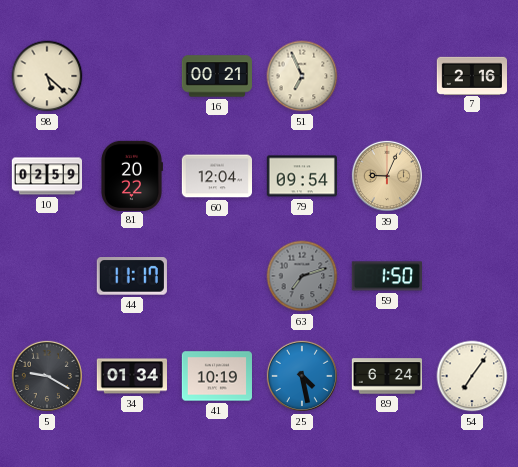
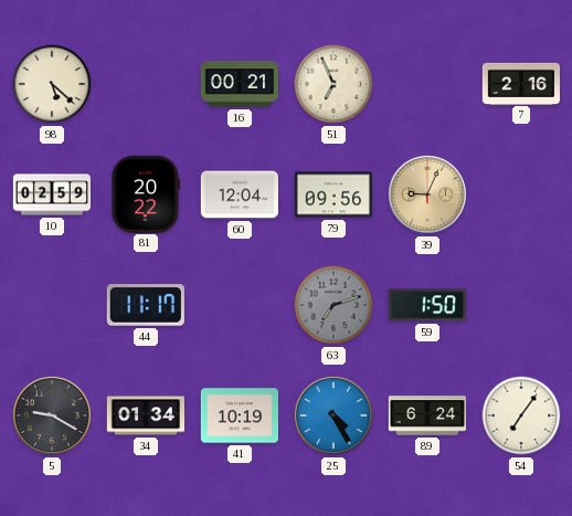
79: 09:54 -> 09:56
25: 4:28 -> 4:25
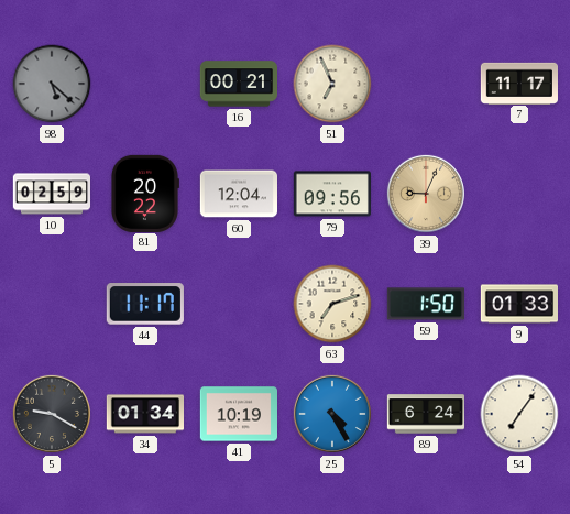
98 dial: cream -> grey
7: 2:16 -> 11:17
63 dial: grey -> cream
9: none -> 01:33
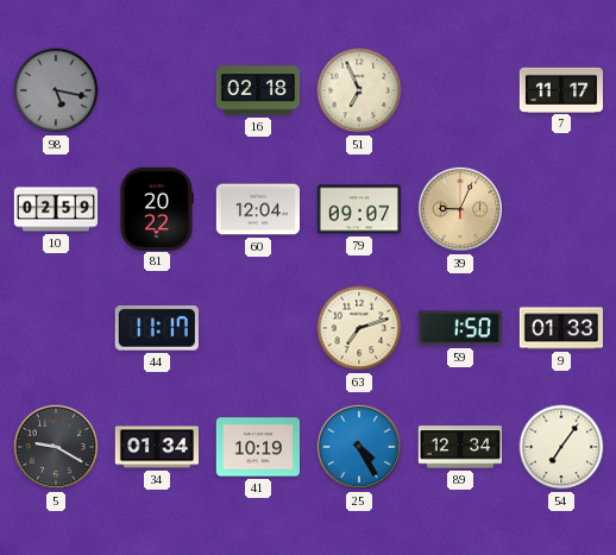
98: 5:22 -> 5:17
16: 00:21 -> 02:18
79: 09:56 -> 09:07
89: 6:24 -> 12:34
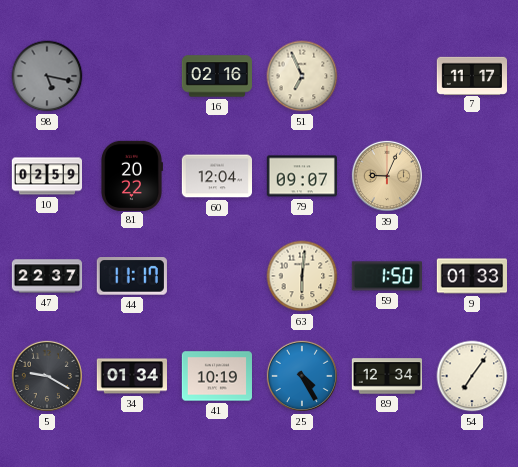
16: 02:18 -> 02:16
47: none -> 22:37
63: 7:12 -> 6:01
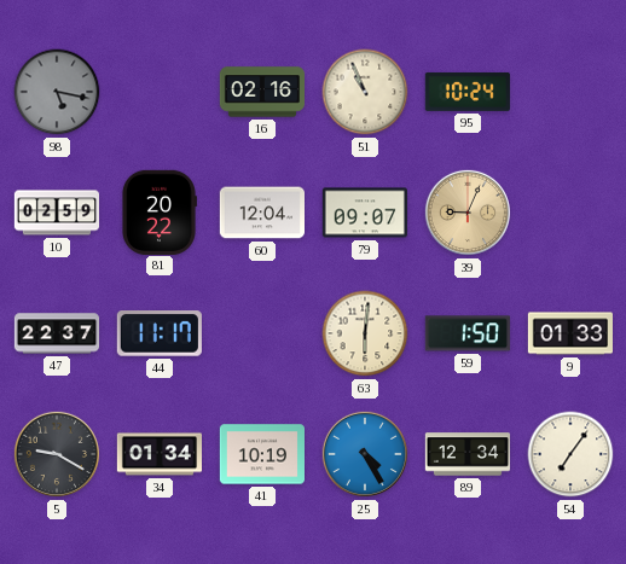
51: 6:56 -> 10:56
95: none -> 10:24
7: 11:17 -> none
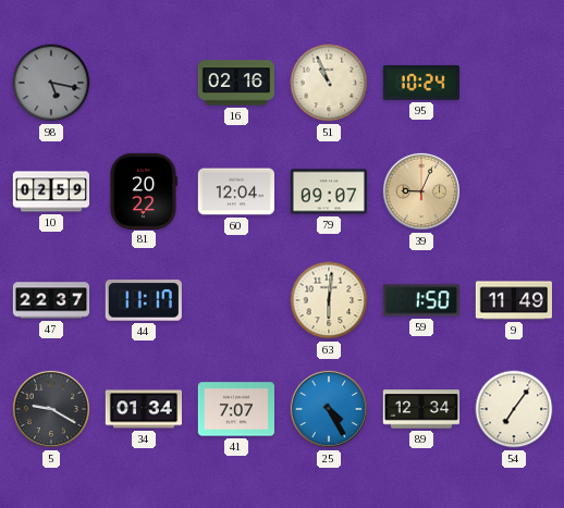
9: 01:33 -> 11:49
41: 10:19 -> 7:07
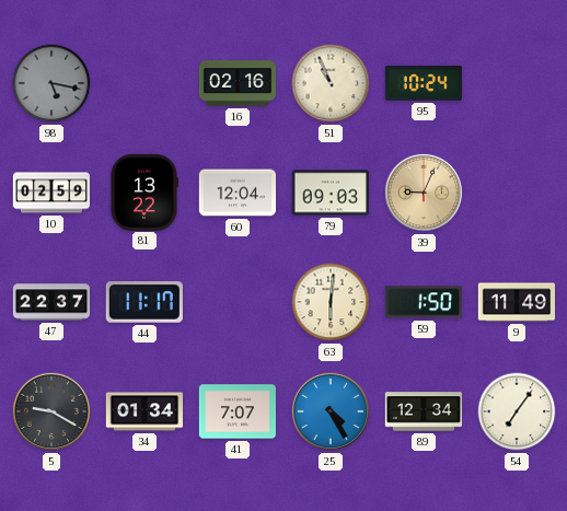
81: 20:22 -> 13:22
79: 09:07 -> 09:03
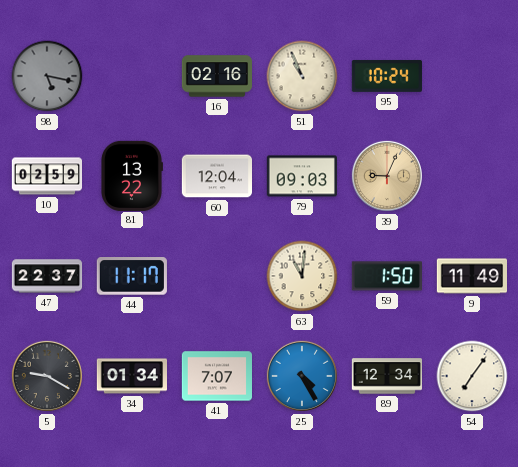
63: 6:01 -> 11:01
